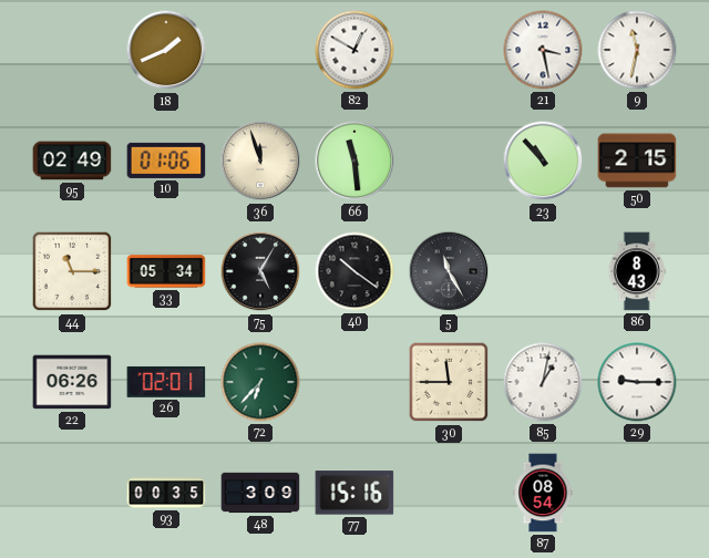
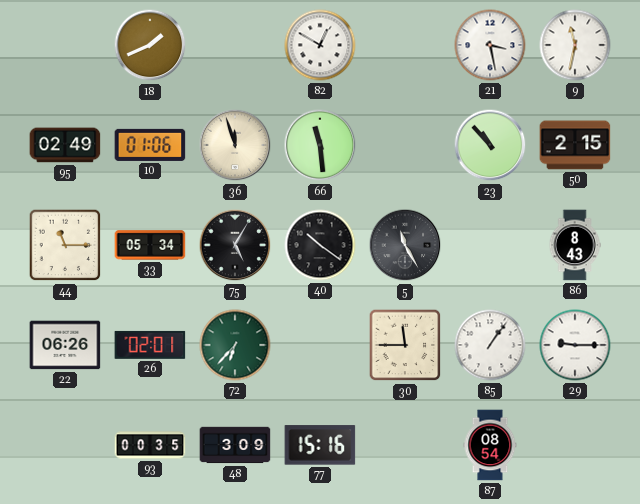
85: 1:02 -> 1:06
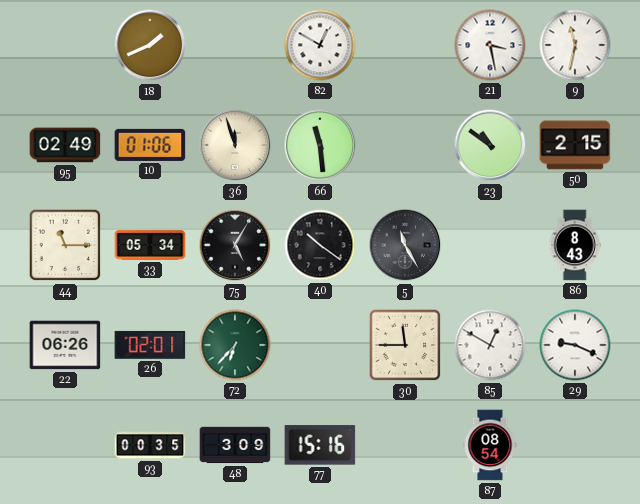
23: 10:53 -> 10:51
85: 1:06 -> 12:50
29: 9:15 -> 9:19
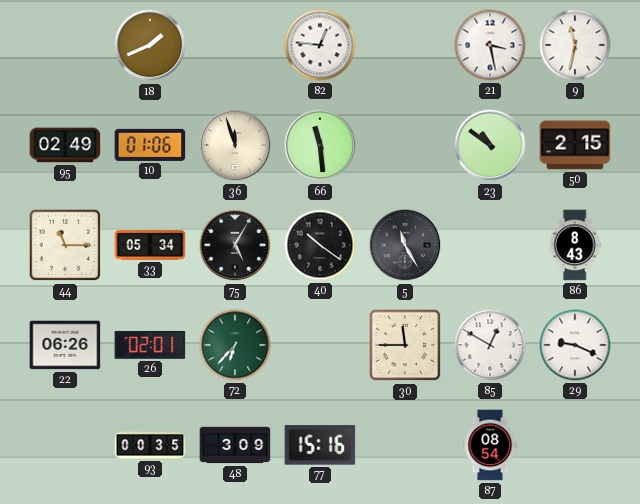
82: 12:50 -> 12:46
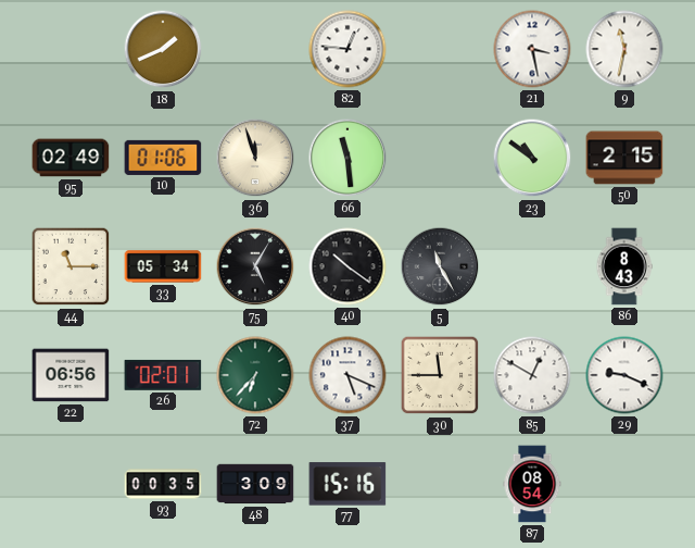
22: 06:26 -> 06:56
37: none -> 5:19
